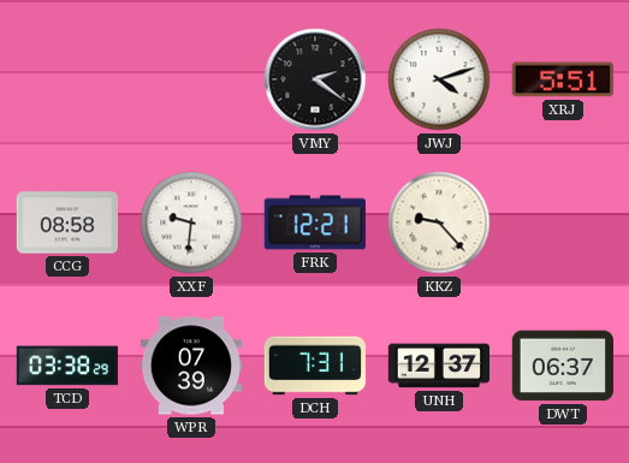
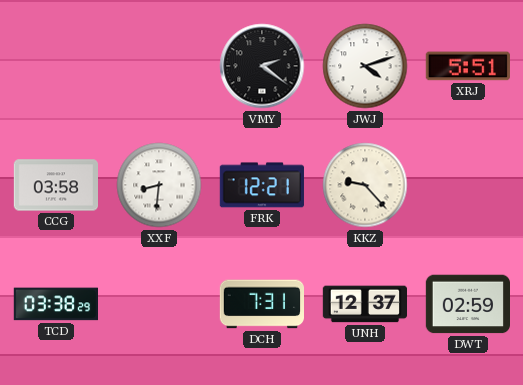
CCG: 08:58 -> 03:58
XXF: 9:31 -> 8:31
WPR: 07:39 -> none
DWT: 06:37 -> 02:59
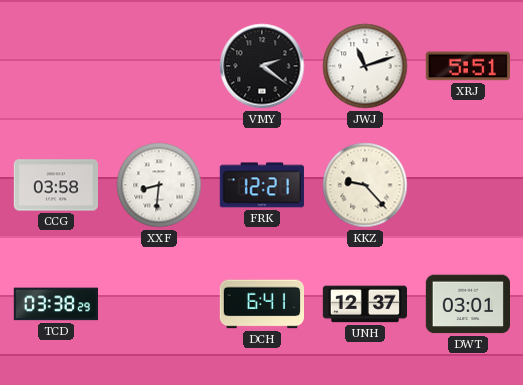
JWJ: 4:12 -> 11:12
DCH: 7:31 -> 6:41
DWT: 02:59 -> 03:01
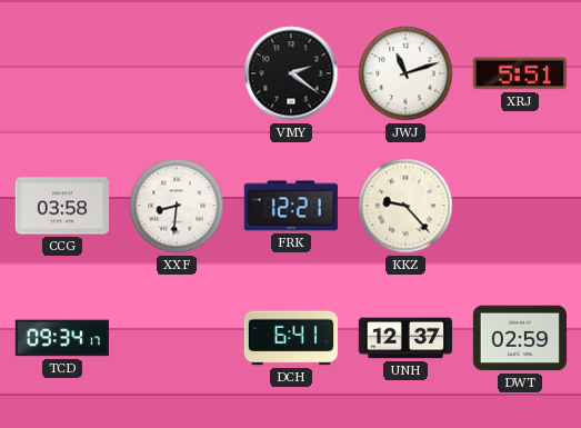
TCD: 03:38 -> 09:34
DWT: 03:01 -> 02:59
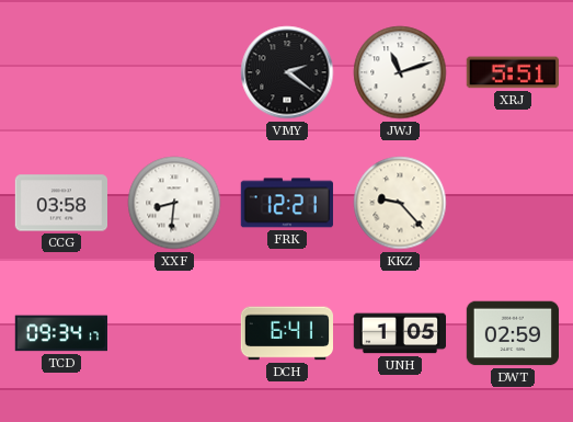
UNH: 12:37 -> 1:05
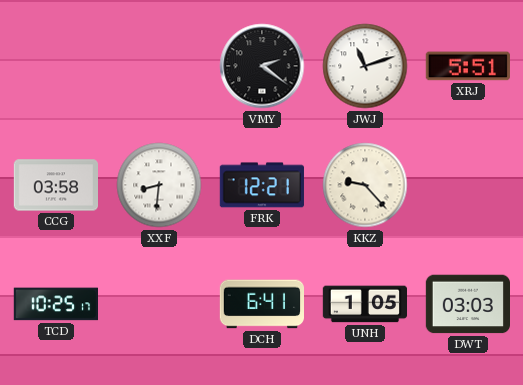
TCD: 09:34 -> 10:25
DWT: 02:59 -> 03:03
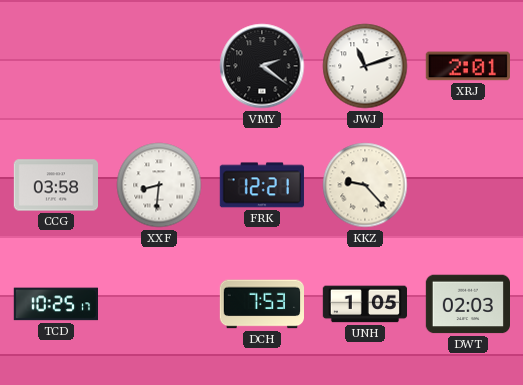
XRJ: 5:51 -> 2:01
DCH: 6:41 -> 7:53
DWT: 03:03 -> 02:03
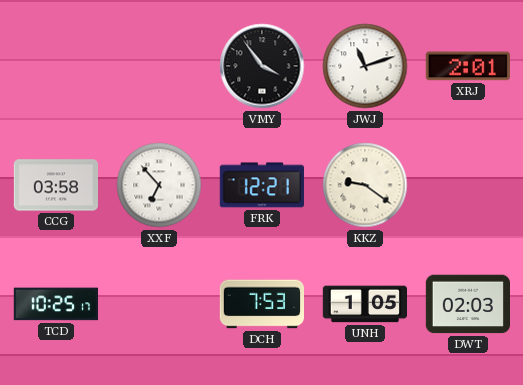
VMY: 2:21 -> 3:54
XXF: 8:31 -> 6:53
KKZ: 9:23 -> 9:21
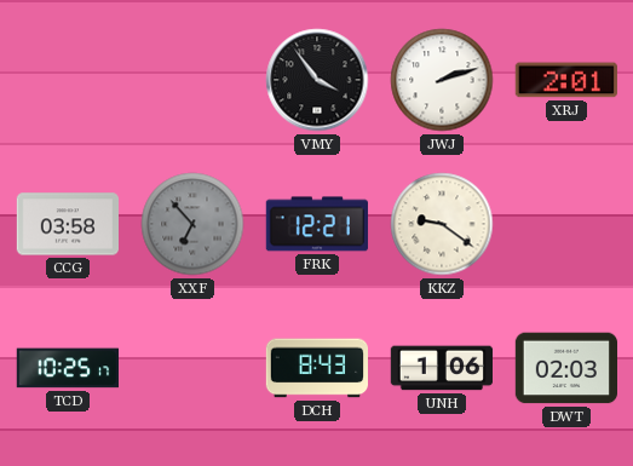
JWJ: 11:12 -> 2:12
XXF dial: white -> grey
DCH: 7:53 -> 8:43
UNH: 1:05 -> 1:06
